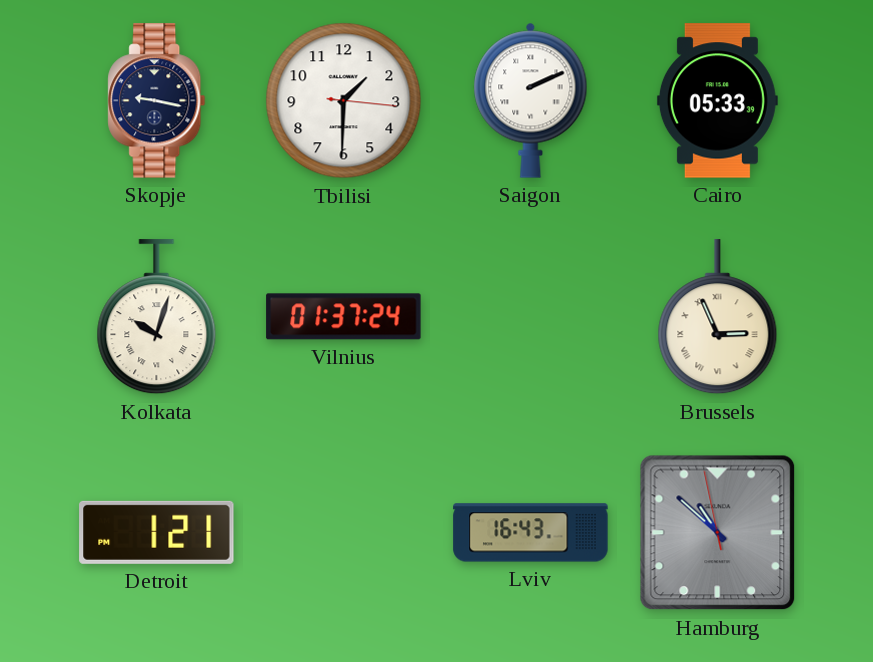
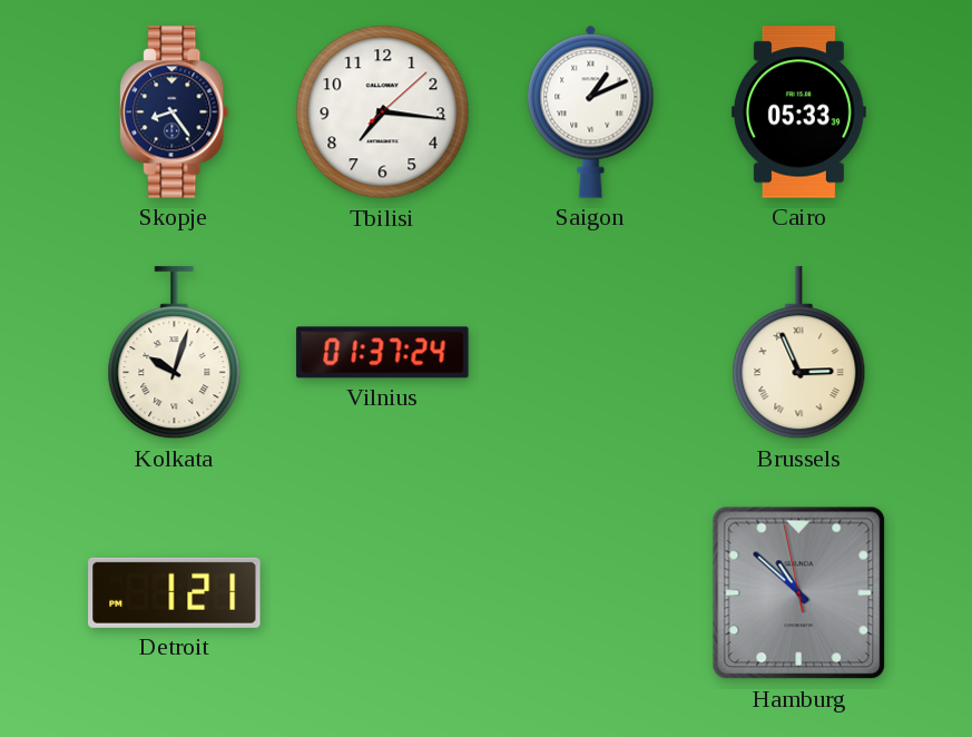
Skopje: 9:17 -> 8:24
Tbilisi: 1:30 -> 7:16
Saigon: 2:11 -> 1:11
Lviv: 16:43 -> none
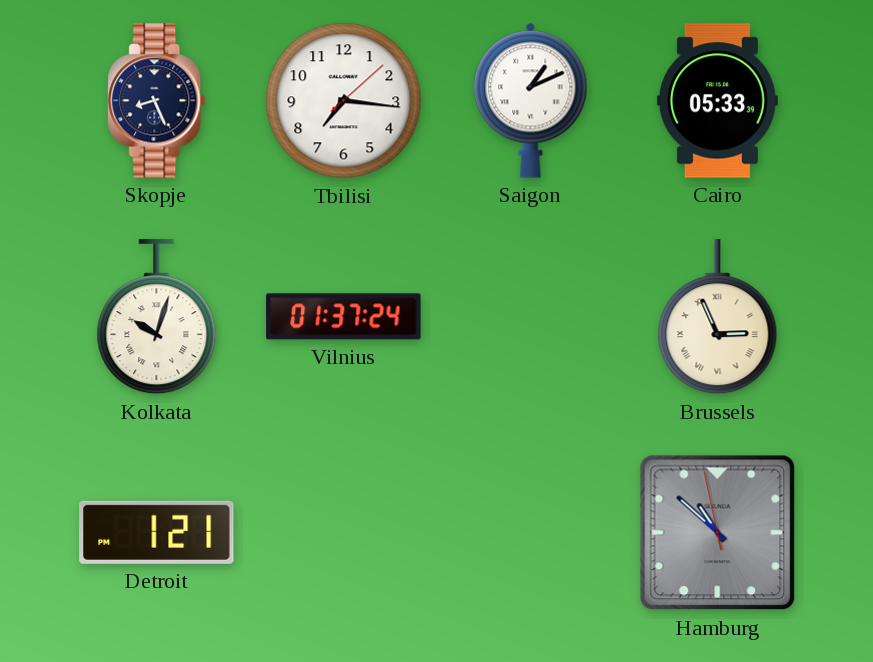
Skopje: 8:24 -> 8:26
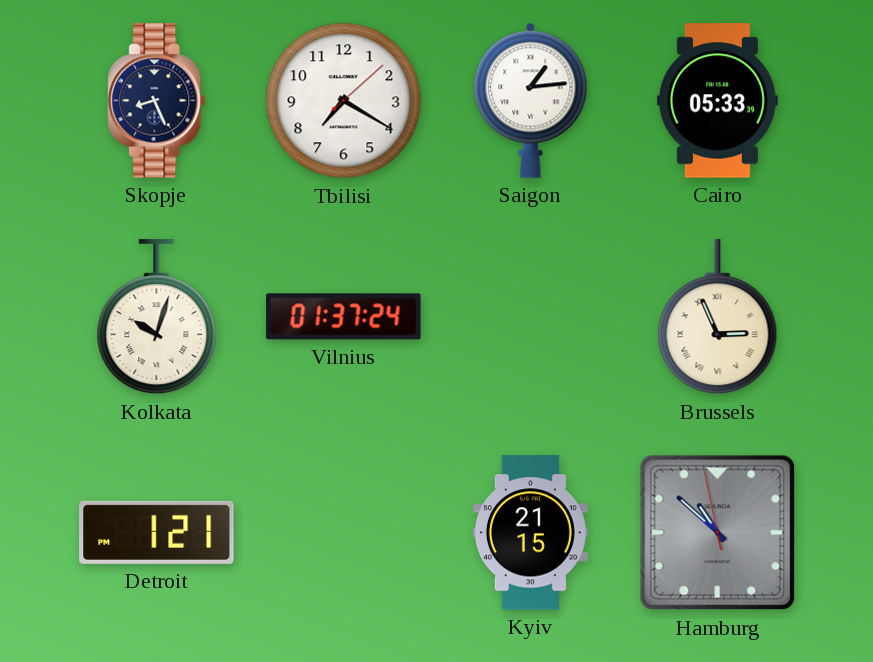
Tbilisi: 7:16 -> 7:20
Saigon: 1:11 -> 1:14
Kyiv: none -> 21:15
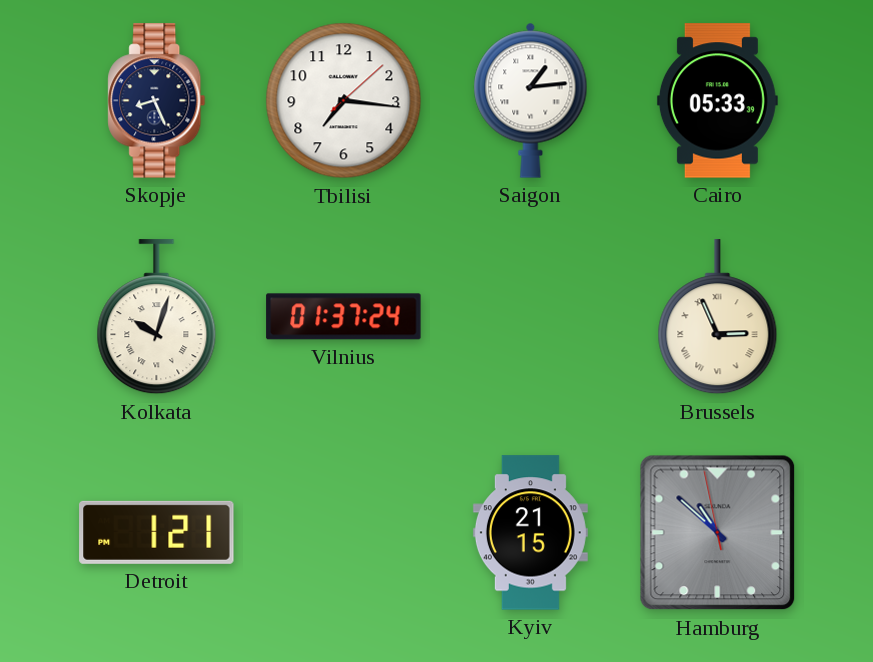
Tbilisi: 7:20 -> 7:16
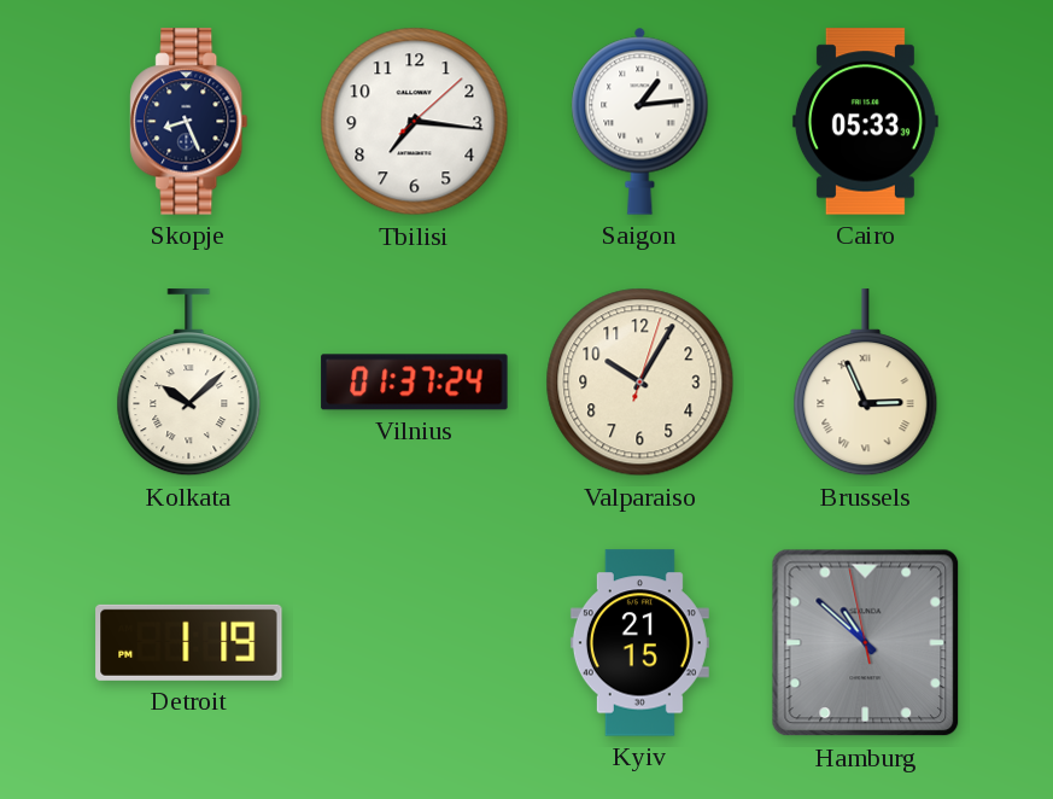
Kolkata: 10:03 -> 10:08
Valparaiso: none -> 10:05
Detroit: 1:21 -> 1:19
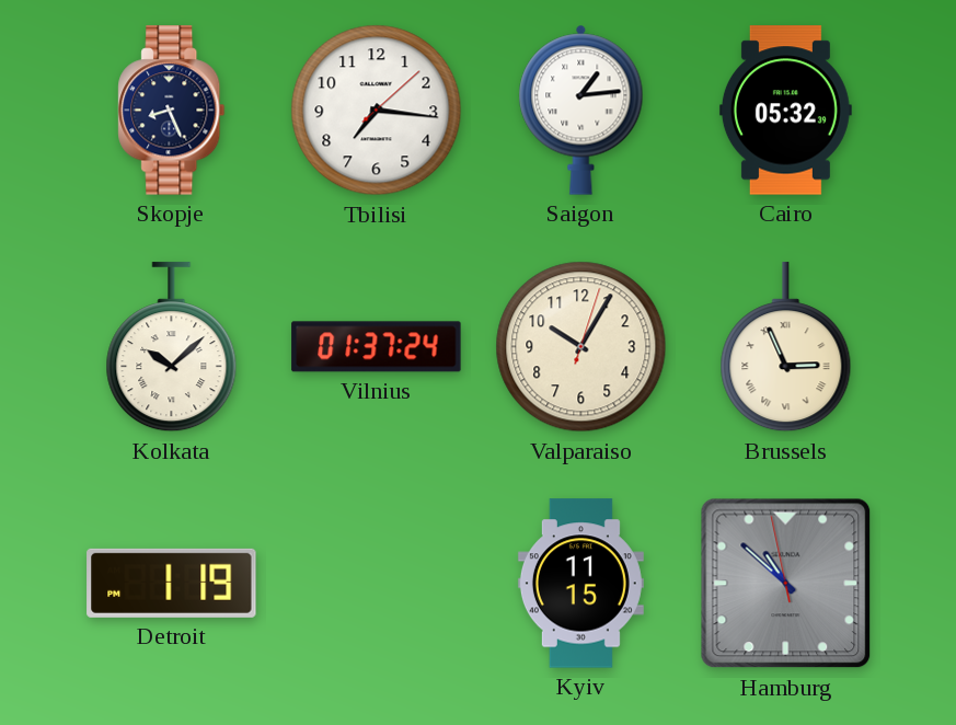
Cairo: 05:33 -> 05:32
Kyiv: 21:15 -> 11:15
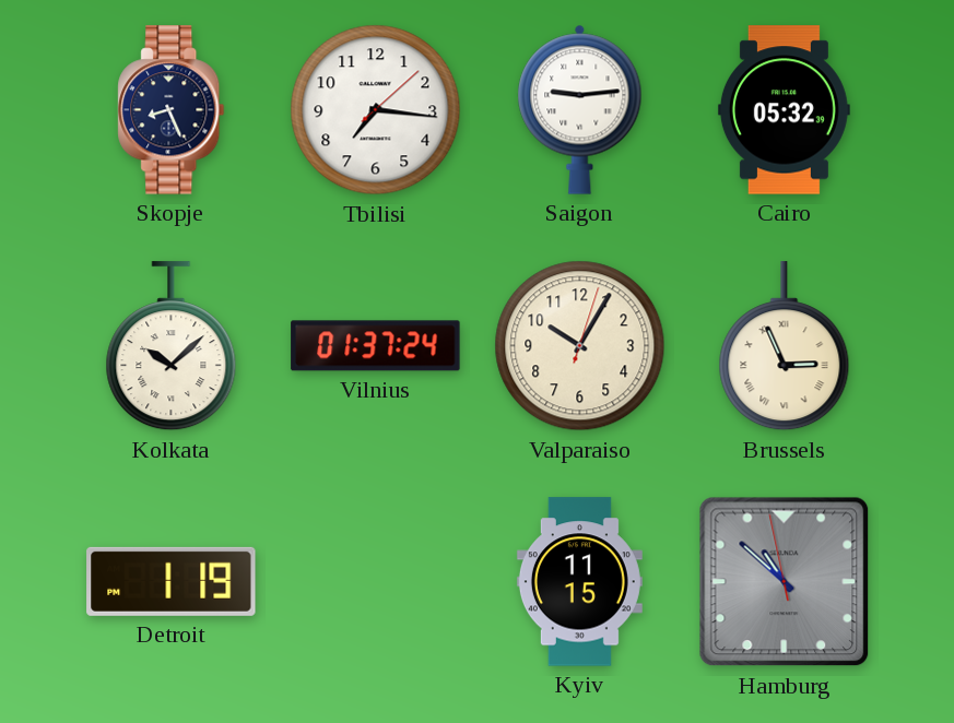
Saigon: 1:14 -> 9:14
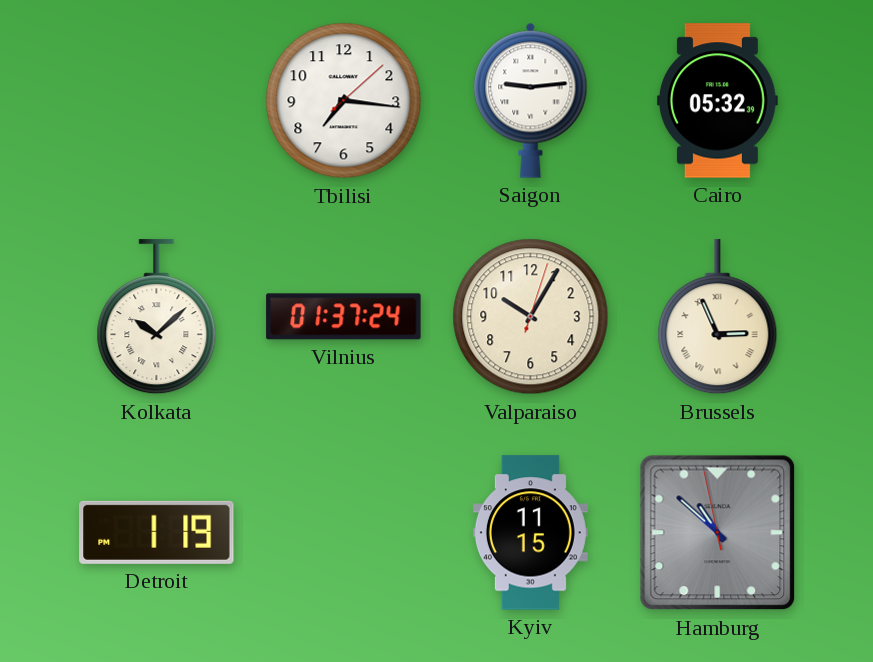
Skopje: 8:26 -> none
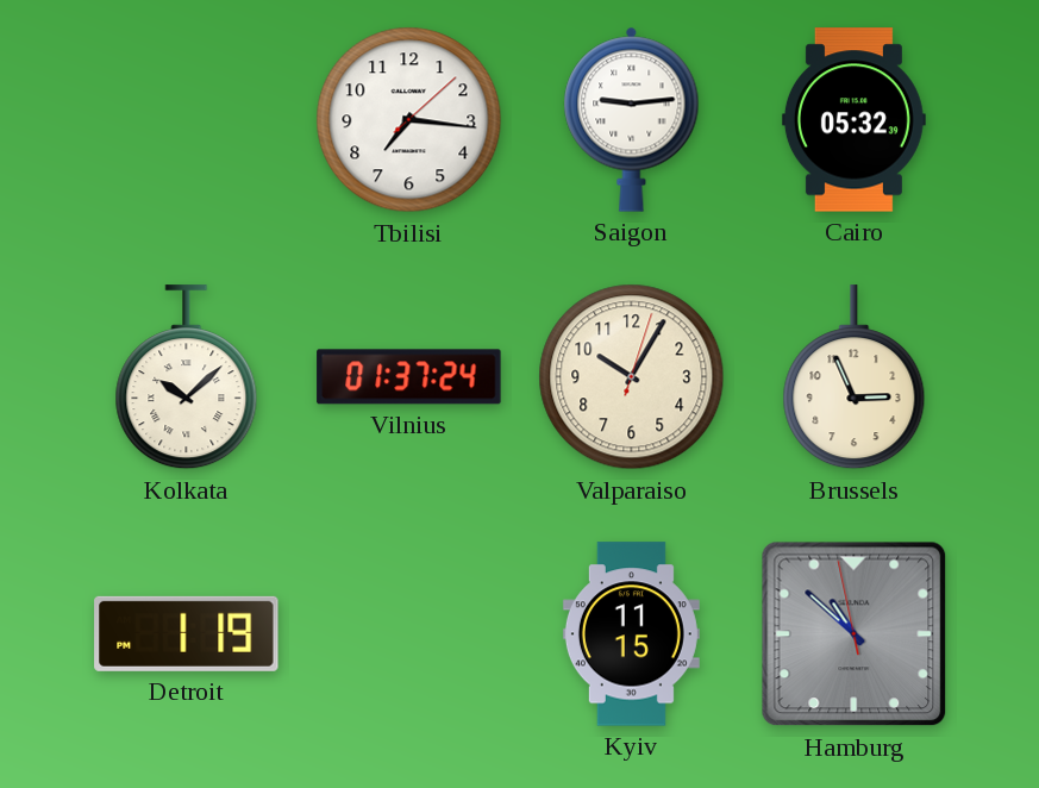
Brussels numerals: Roman -> Arabic
